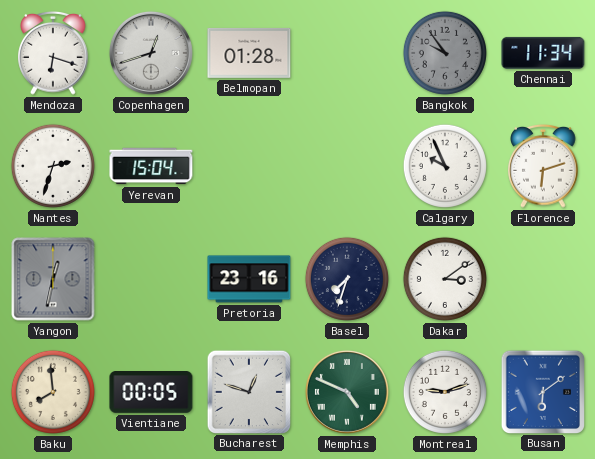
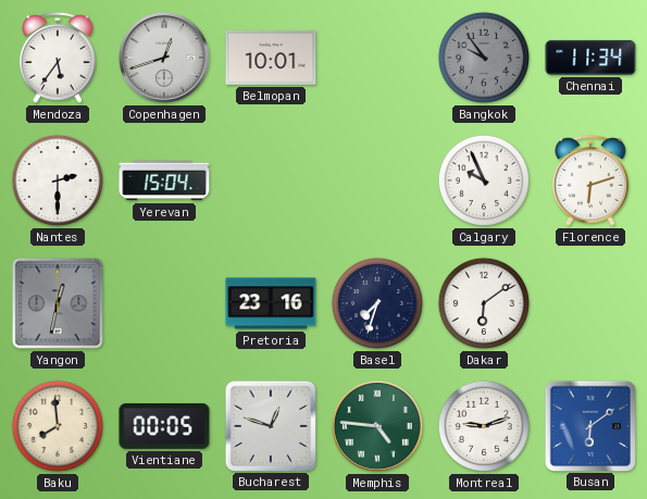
Mendoza: 6:18 -> 5:36
Belmopan: 01:28 -> 10:01
Nantes: 2:33 -> 2:30
Dakar: 3:09 -> 6:09
Memphis: 4:49 -> 4:46
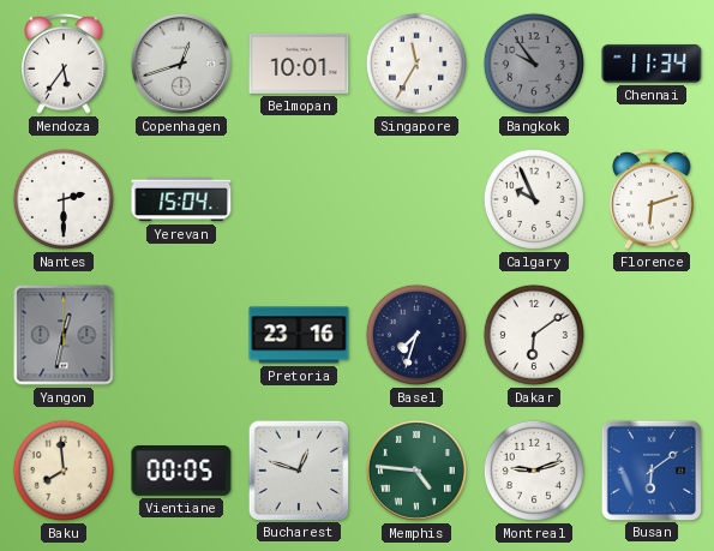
Singapore: none -> 11:35
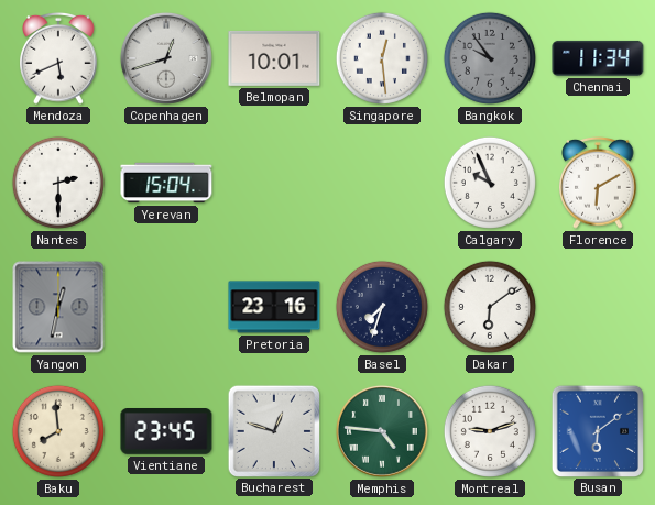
Mendoza: 5:36 -> 5:41
Singapore: 11:35 -> 12:29
Florence: 6:12 -> 6:10
Vientiane: 00:05 -> 23:45
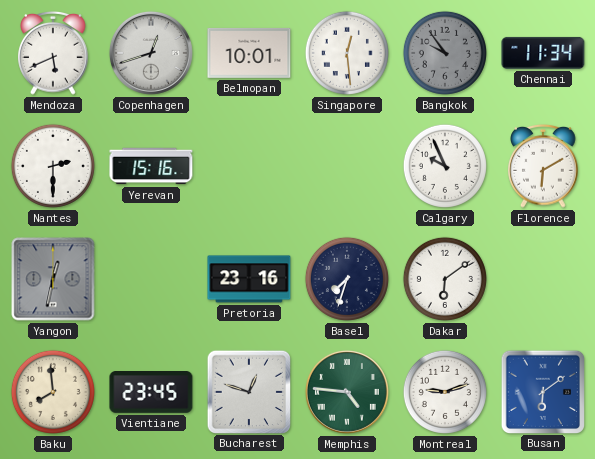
Yerevan: 15:04 -> 15:16
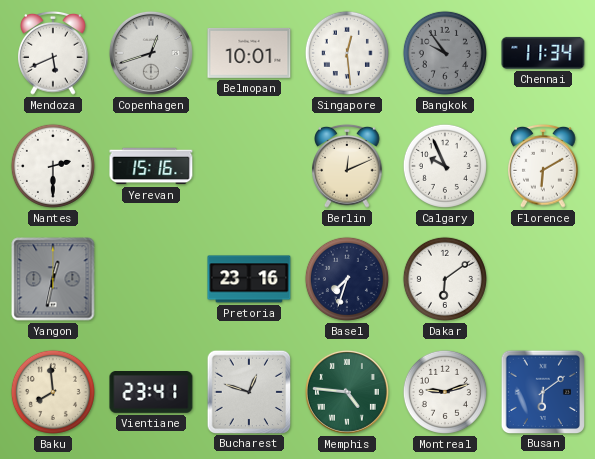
Berlin: none -> 12:11
Vientiane: 23:45 -> 23:41
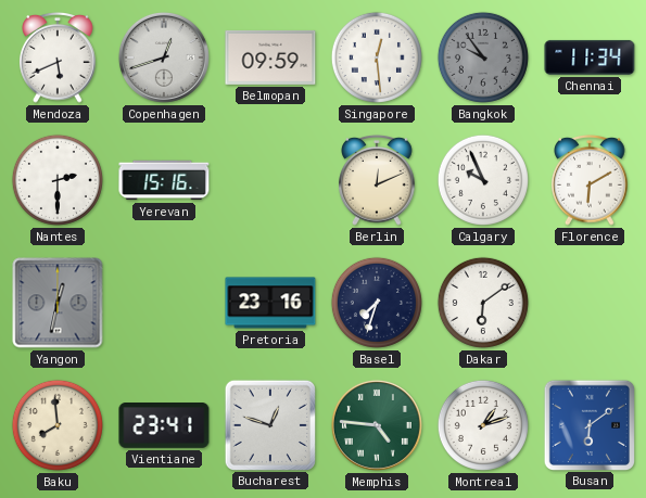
Belmopan: 10:01 -> 09:59
Montreal: 9:12 -> 1:12
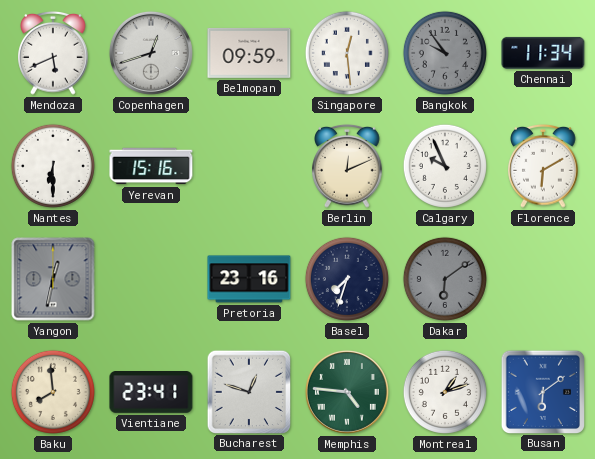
Nantes: 2:30 -> 6:30
Dakar dial: white -> grey
